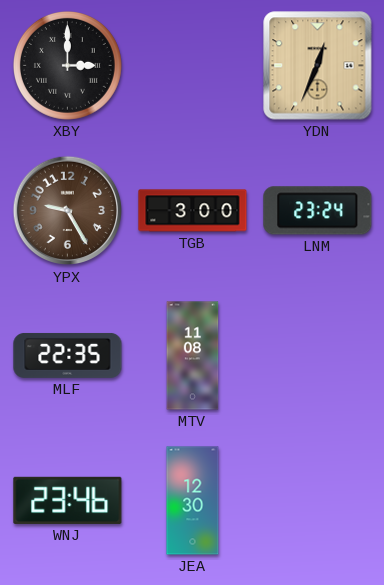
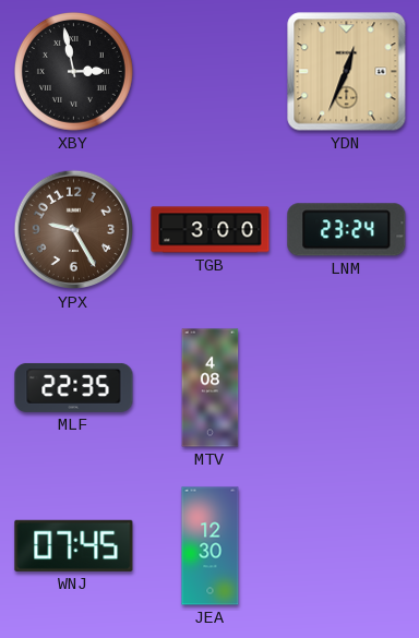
XBY: 3:00 -> 2:58
MTV: 11:08 -> 4:08
WNJ: 23:46 -> 07:45
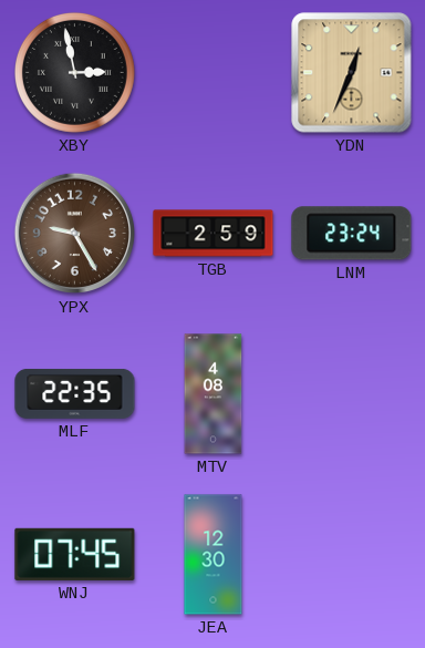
TGB: 3:00 -> 2:59
